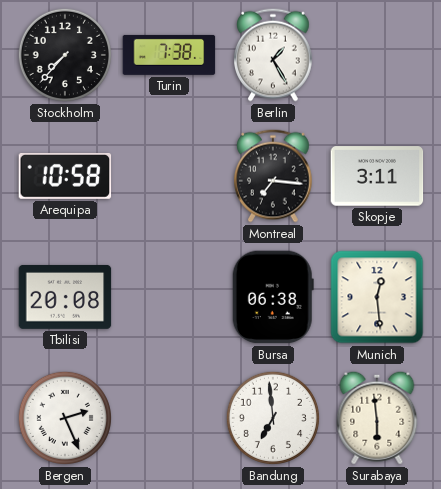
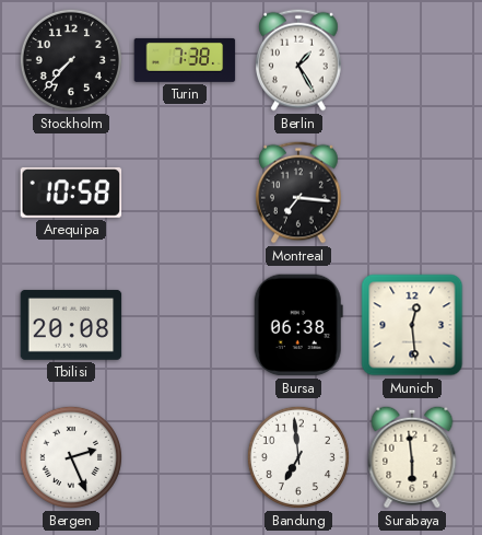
Skopje: 3:11 -> none
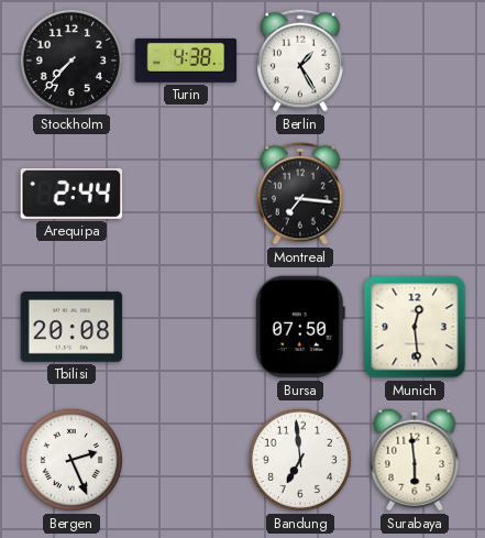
Turin: 7:38 -> 4:38
Arequipa: 10:58 -> 2:44
Bursa: 06:38 -> 07:50
